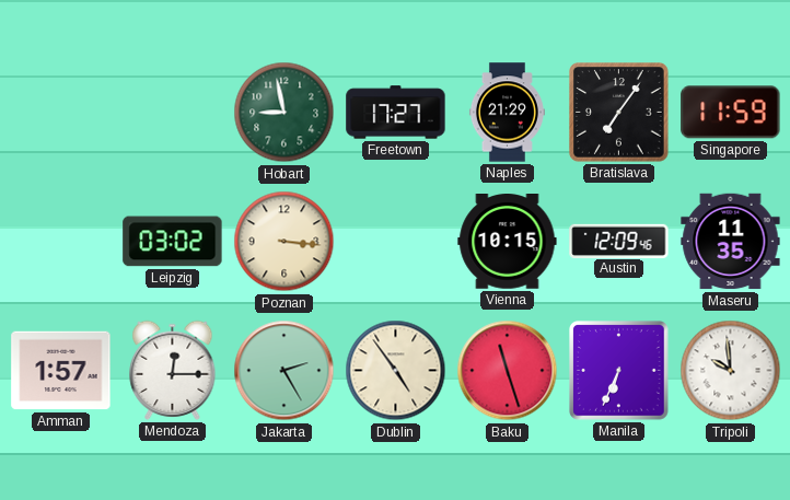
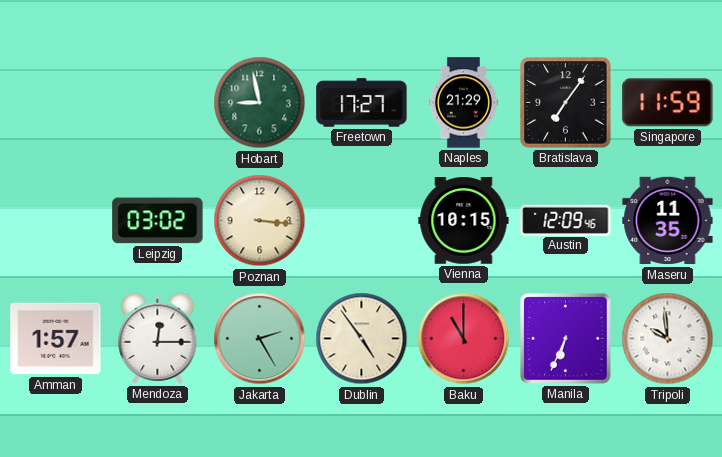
Baku: 11:27 -> 11:00
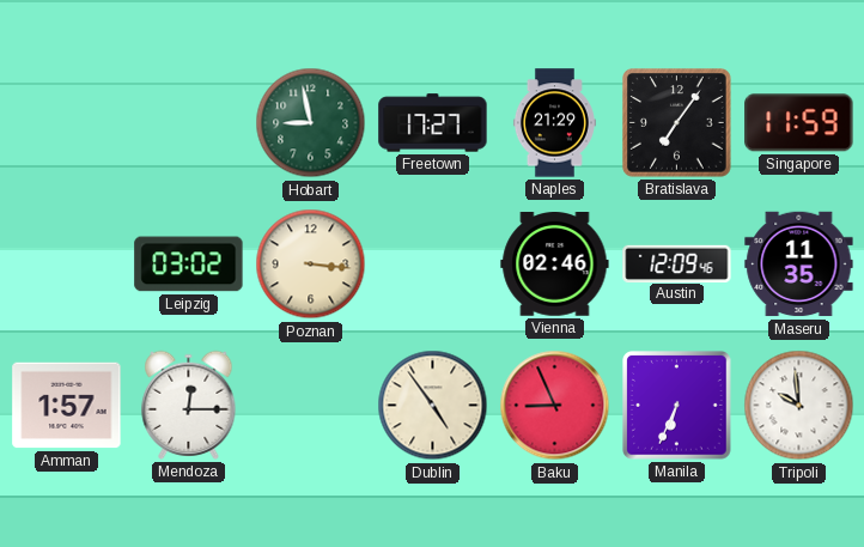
Vienna: 10:15 -> 02:46
Jakarta: 2:25 -> none
Baku: 11:00 -> 8:56
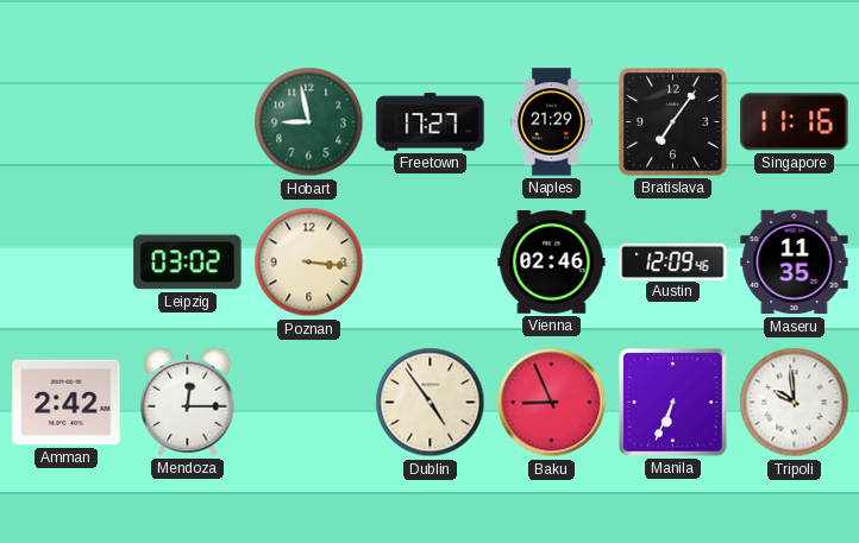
Singapore: 11:59 -> 11:16
Amman: 1:57 -> 2:42
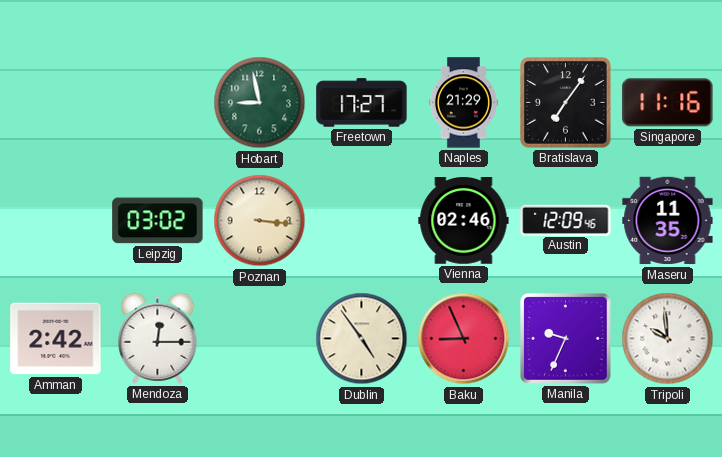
Manila: 6:34 -> 9:34
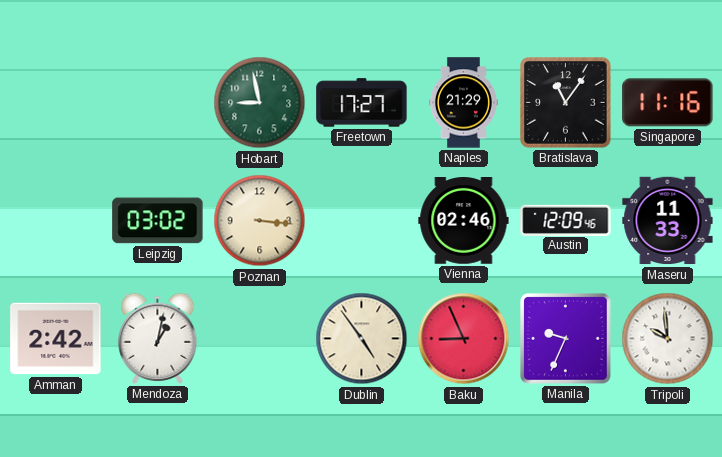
Bratislava: 7:06 -> 11:06
Maseru: 11:35 -> 11:33
Mendoza: 12:15 -> 1:02
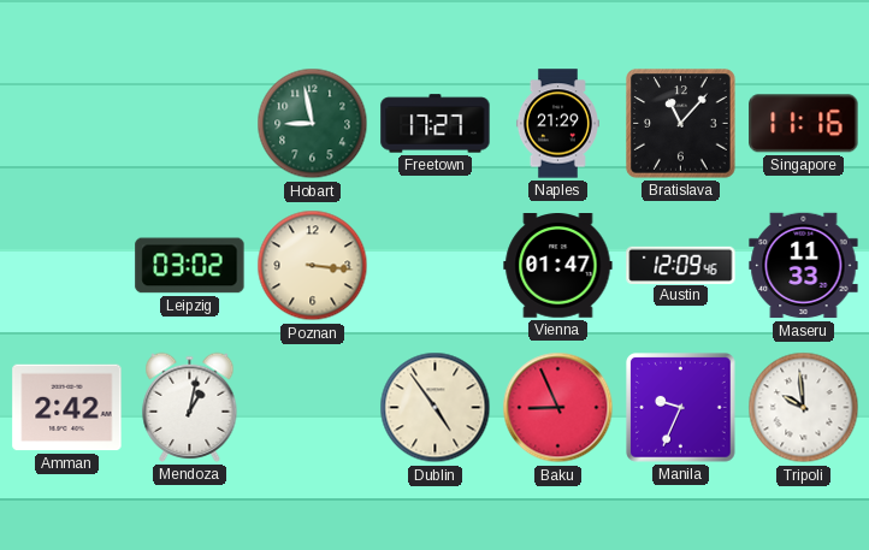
Bratislava: 11:06 -> 11:07
Vienna: 02:46 -> 01:47
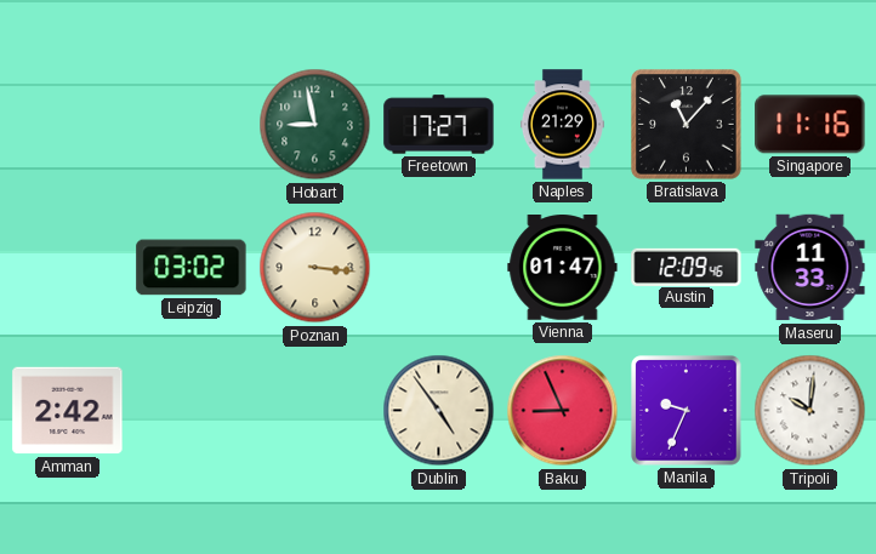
Mendoza: 1:02 -> none
Tripoli: 9:59 -> 10:01
